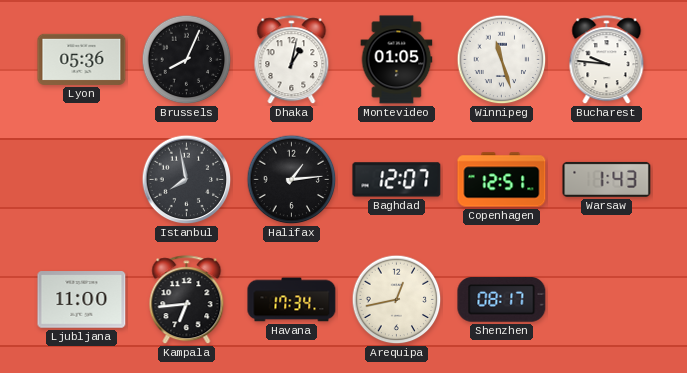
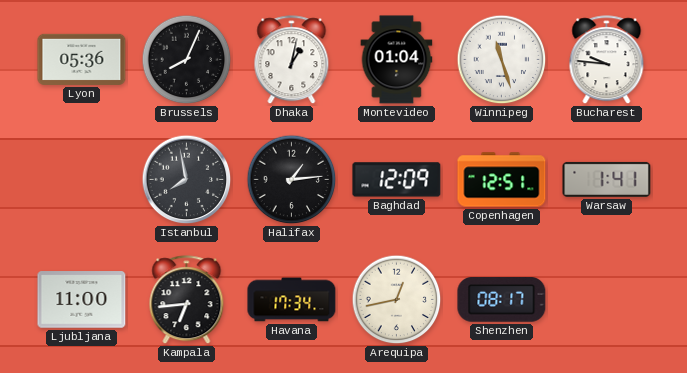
Montevideo: 01:05 -> 01:04
Baghdad: 12:07 -> 12:09
Warsaw: 1:43 -> 1:41
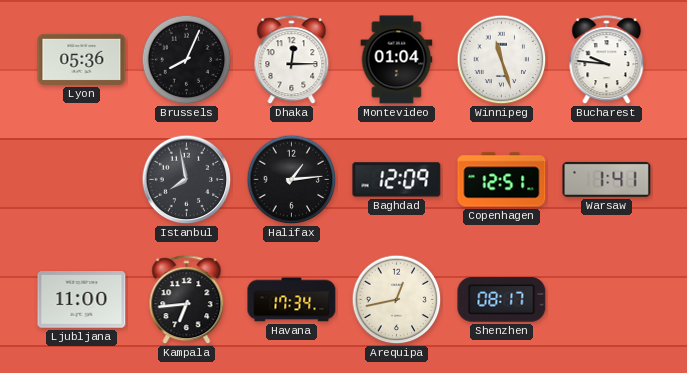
Dhaka: 1:02 -> 12:15
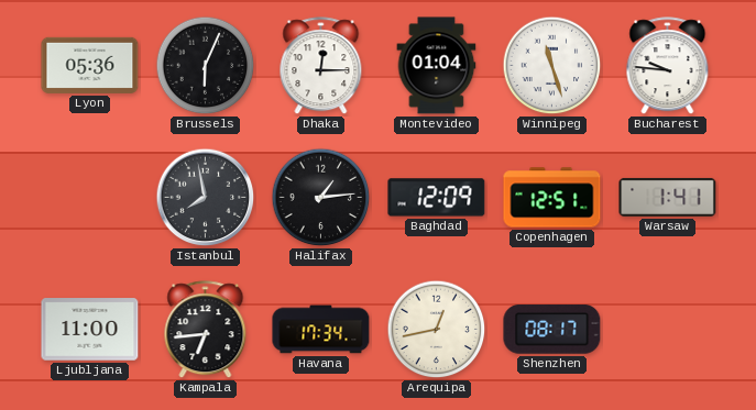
Brussels: 8:04 -> 6:04
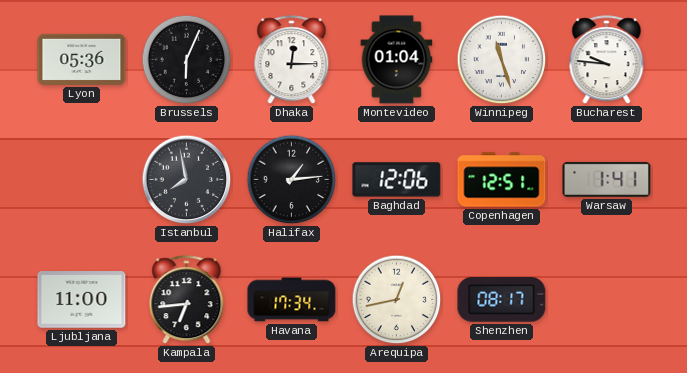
Baghdad: 12:09 -> 12:06
